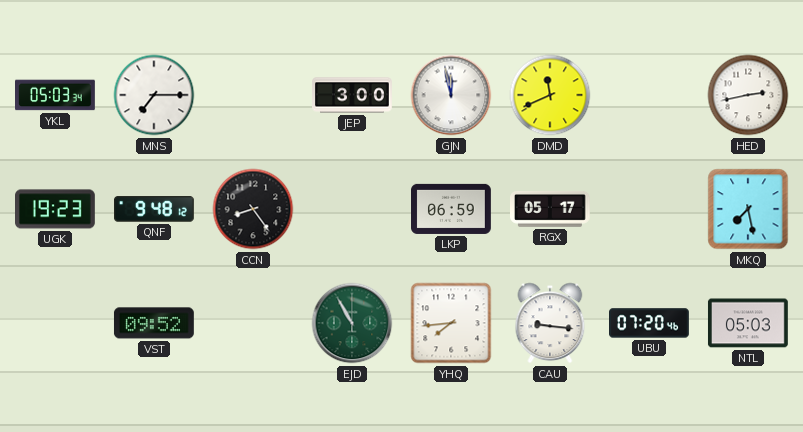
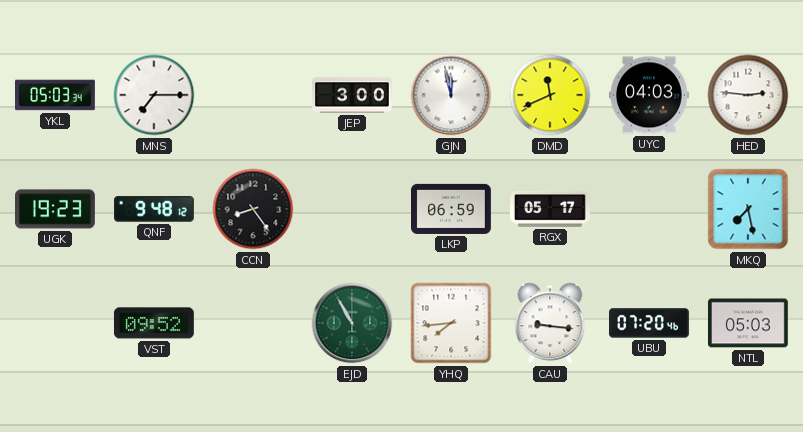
UYC: none -> 04:03
HED: 2:43 -> 2:46
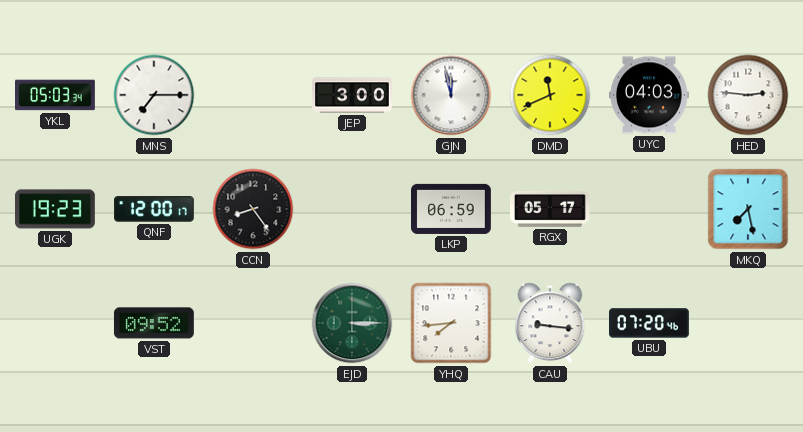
QNF: 9:48 -> 12:00
EJD: 10:55 -> 3:15
NTL: 05:03 -> none
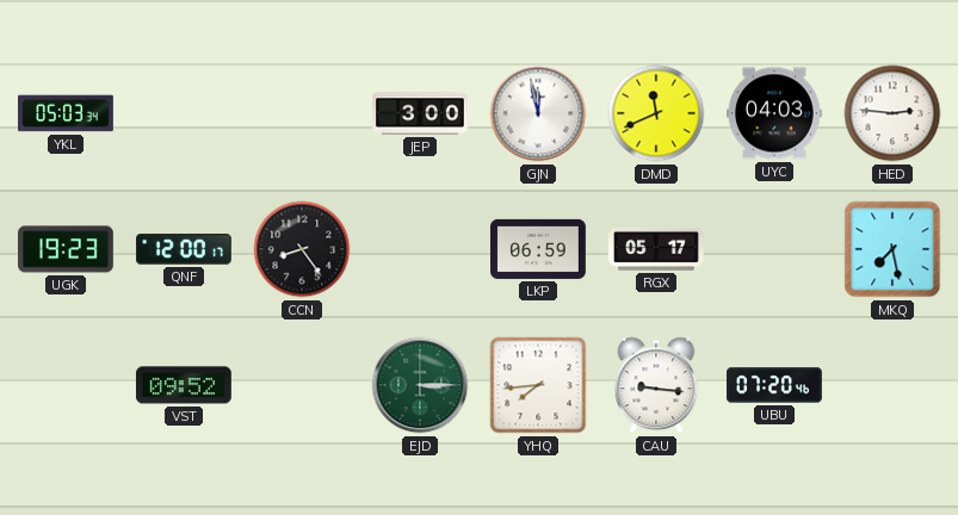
MNS: 7:15 -> none
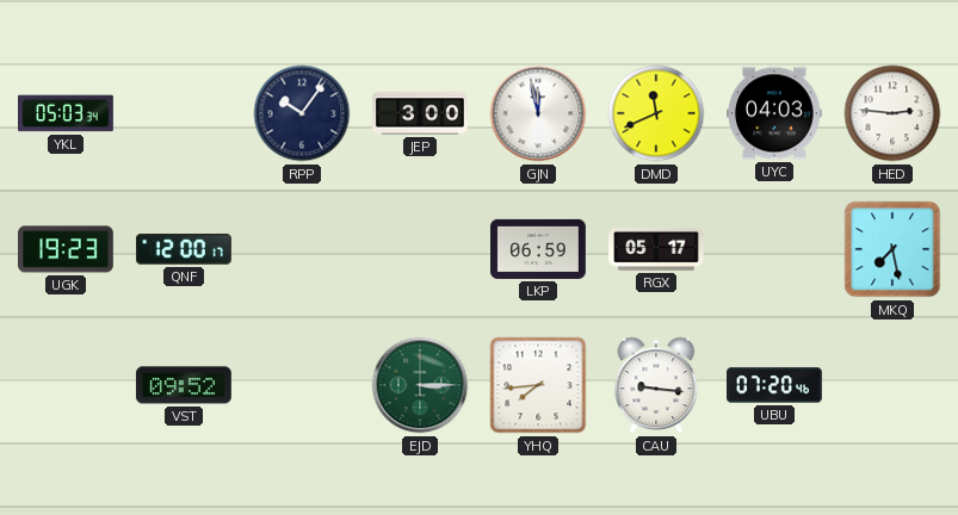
RPP: none -> 10:06
CCN: 8:24 -> none
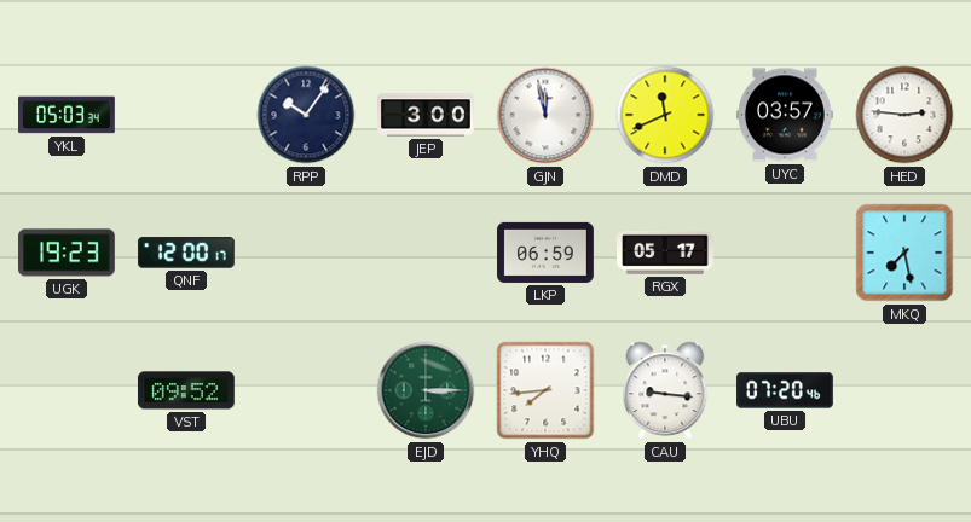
UYC: 04:03 -> 03:57
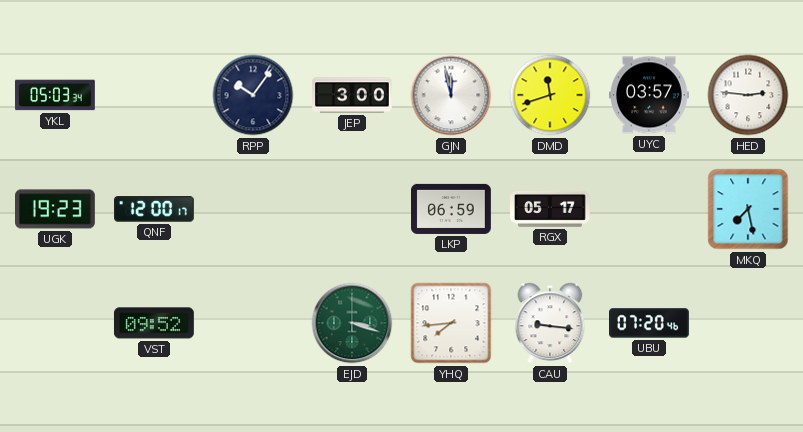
DMD: 11:41 -> 11:42
EJD: 3:15 -> 3:18
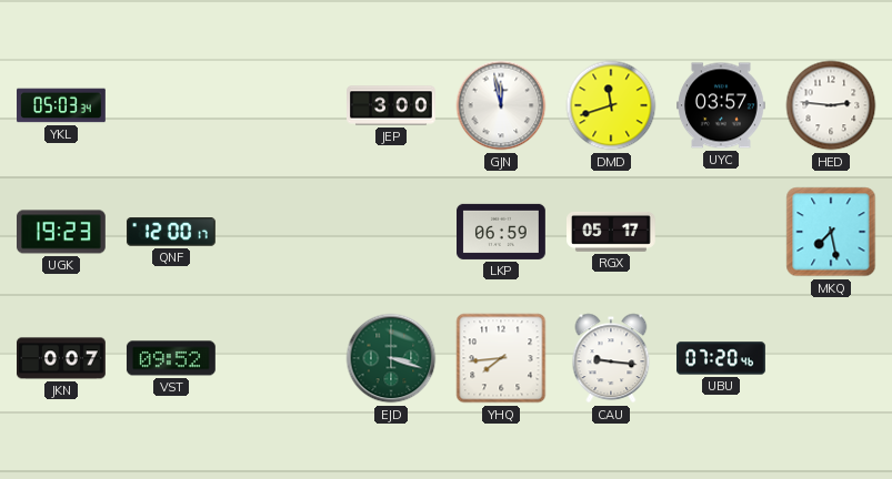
RPP: 10:06 -> none
JKN: none -> 0:07
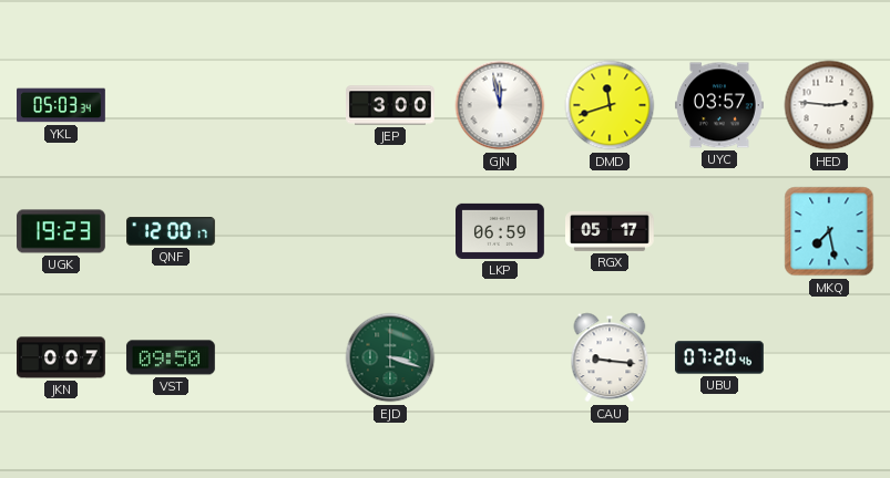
VST: 09:52 -> 09:50
YHQ: 7:44 -> none
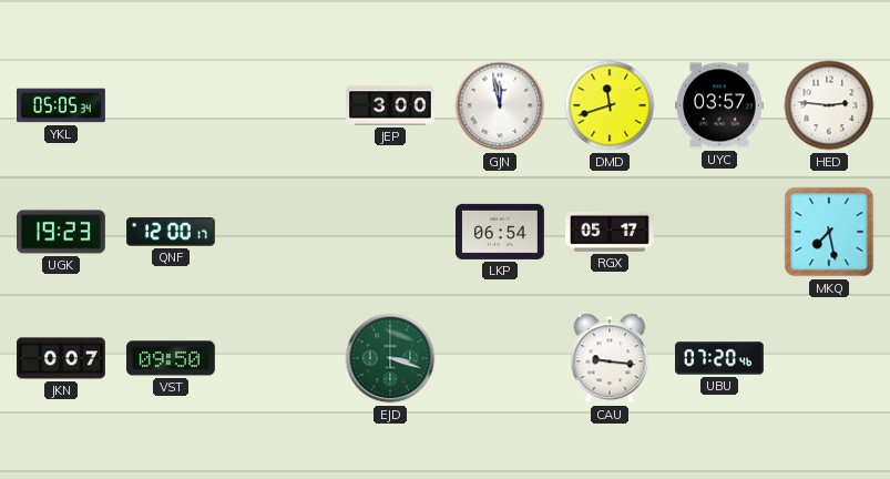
YKL: 05:03 -> 05:05
LKP: 06:59 -> 06:54
